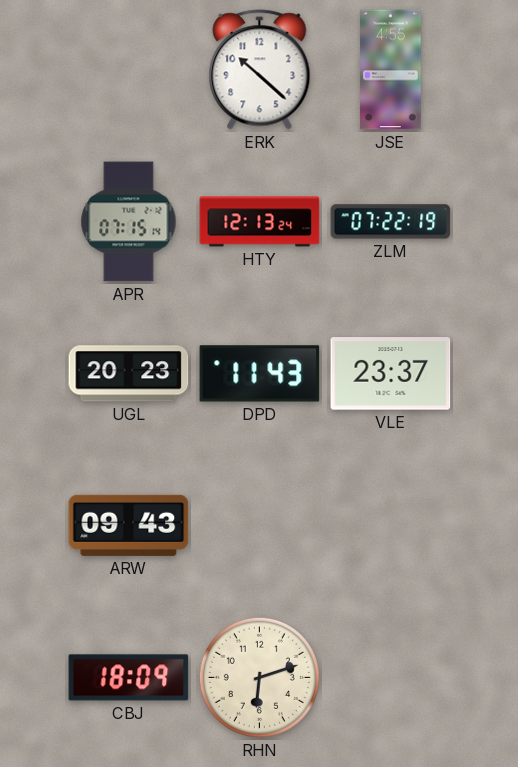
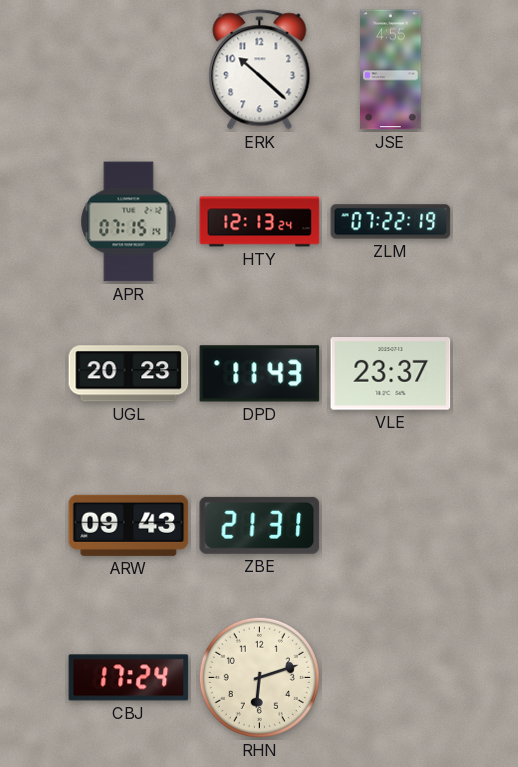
ZBE: none -> 21:31
CBJ: 18:09 -> 17:24
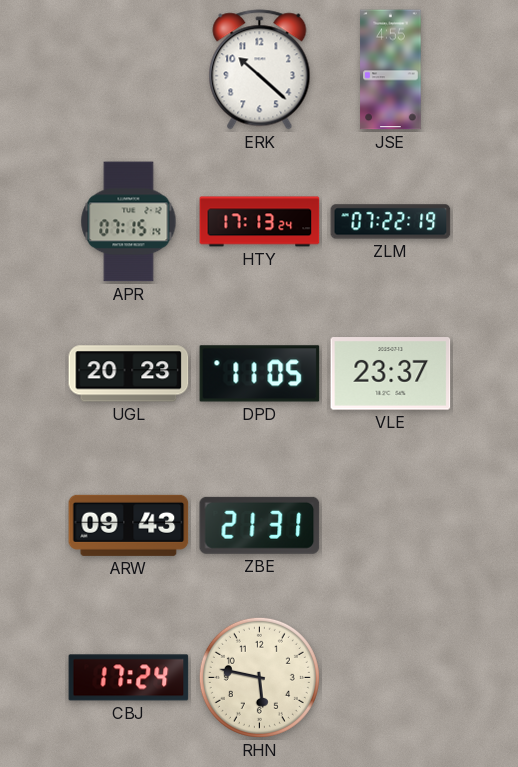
HTY: 12:13 -> 17:13
DPD: 11:43 -> 11:05
RHN: 6:12 -> 5:47
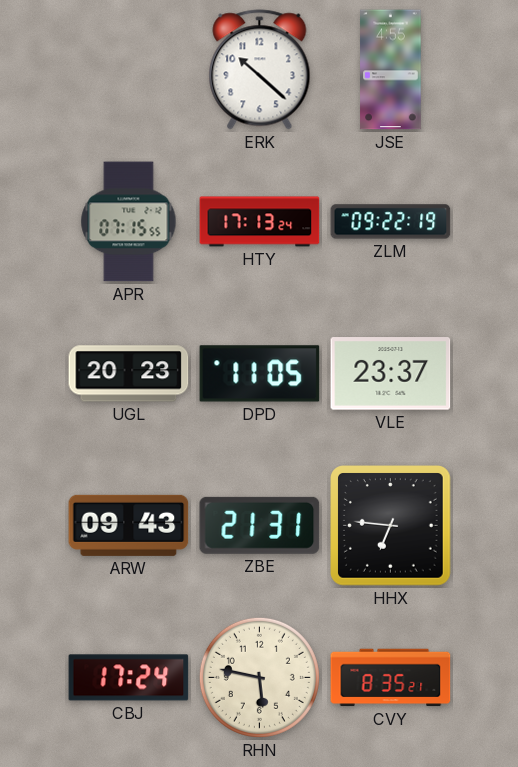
APR: 07:15:14 -> 07:15:55
ZLM: 07:22 -> 09:22
HHX: none -> 6:46
CVY: none -> 8:35
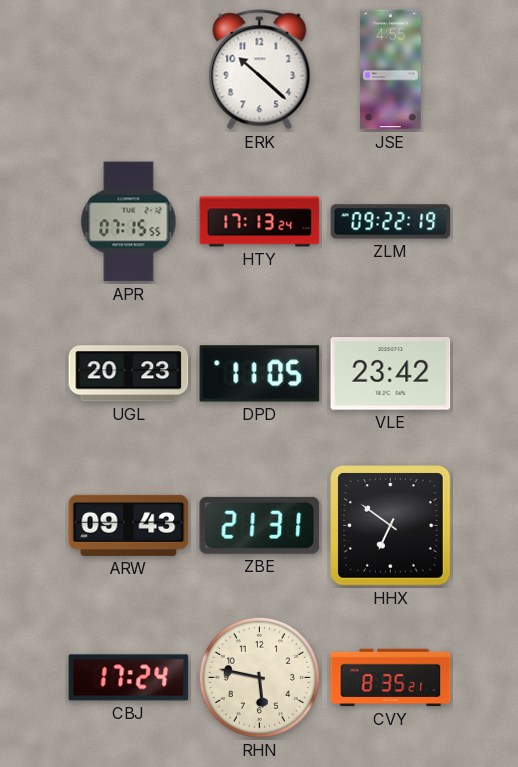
VLE: 23:37 -> 23:42
HHX: 6:46 -> 6:51
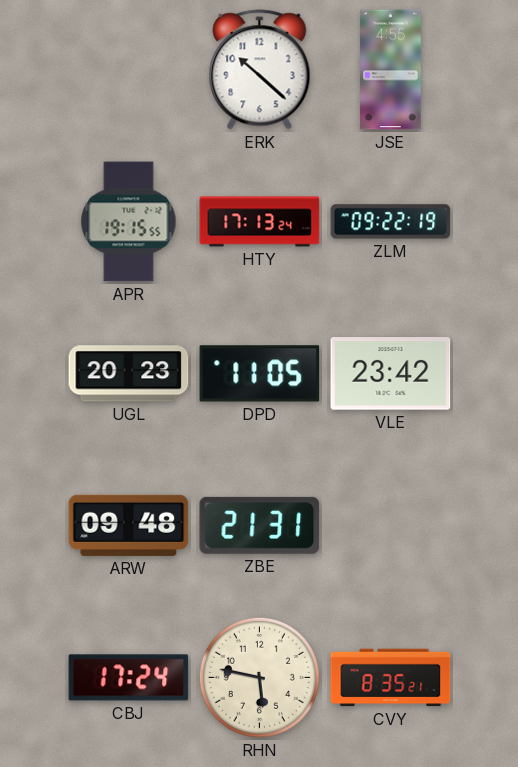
APR: 07:15 -> 19:15
ARW: 09:43 -> 09:48
HHX: 6:51 -> none
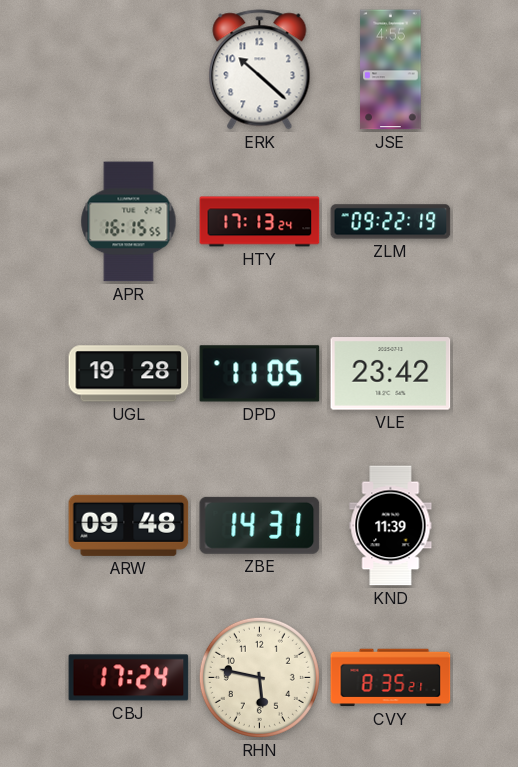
APR: 19:15 -> 16:15
UGL: 20:23 -> 19:28
ZBE: 21:31 -> 14:31
KND: none -> 11:39
